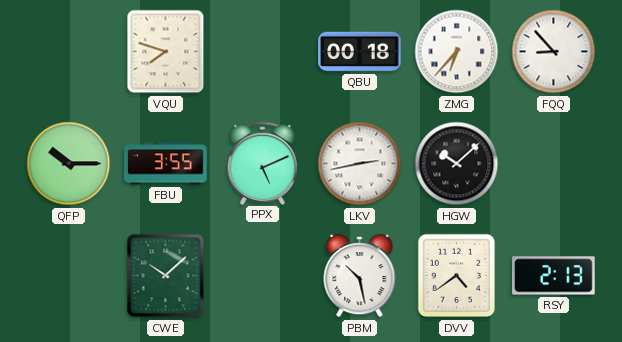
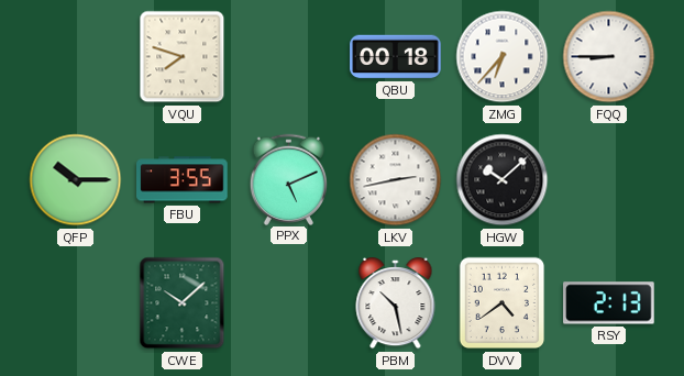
FQQ: 8:53 -> 8:45
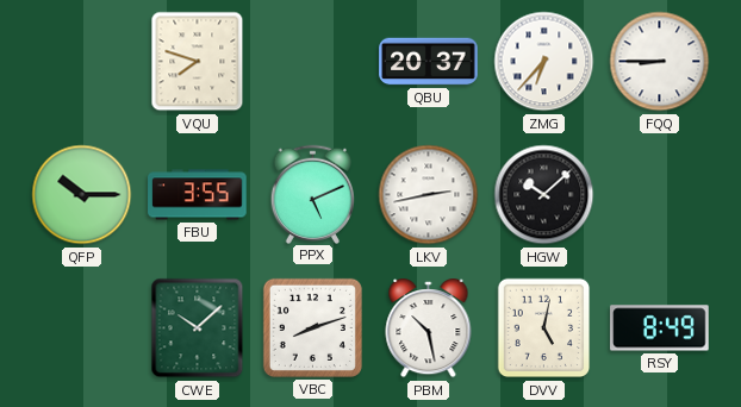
QBU: 00:18 -> 20:37
VBC: none -> 8:12
DVV: 4:39 -> 5:02
RSY: 2:13 -> 8:49
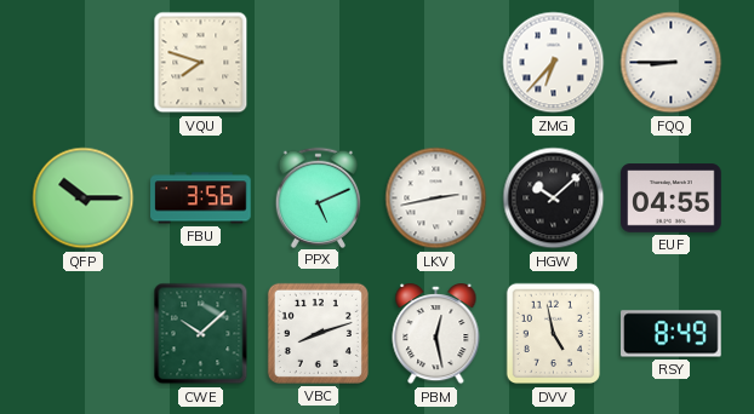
QBU: 20:37 -> none
FBU: 3:55 -> 3:56
EUF: none -> 04:55
PBM: 10:28 -> 12:28
DVV: 5:02 -> 4:58
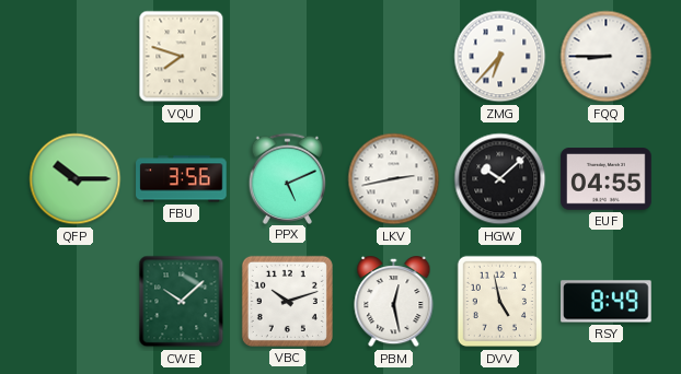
VBC: 8:12 -> 10:12
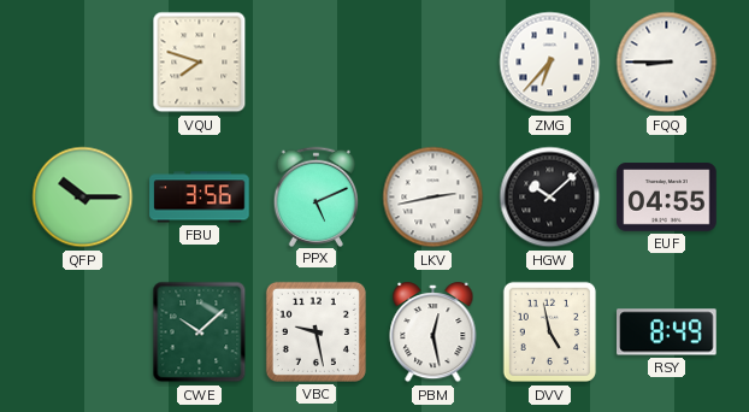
VBC: 10:12 -> 9:28
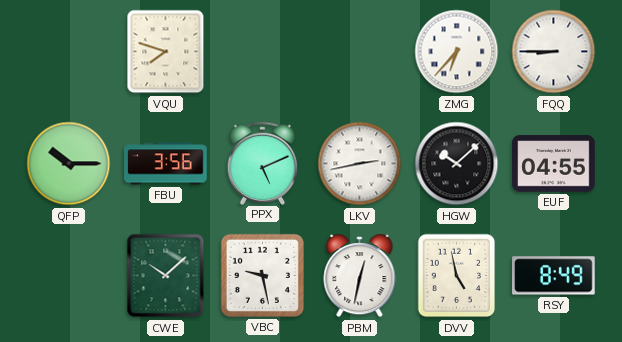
PBM: 12:28 -> 12:32
